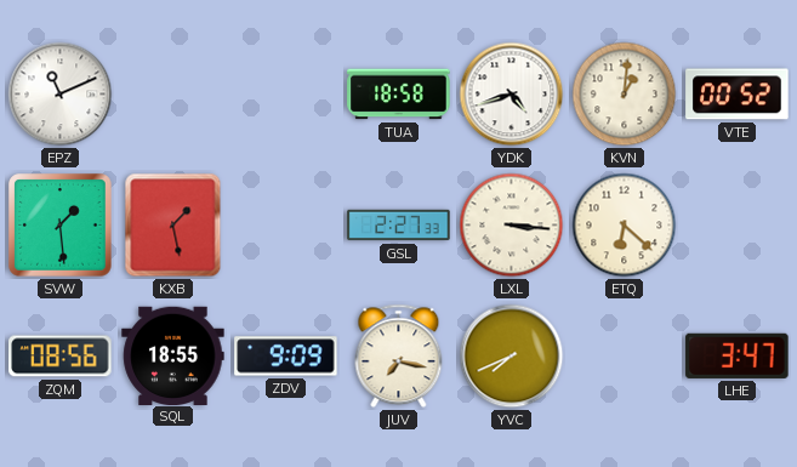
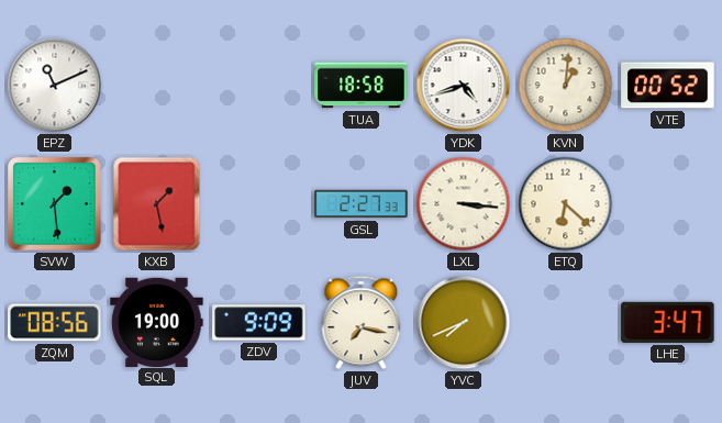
SQL: 18:55 -> 19:00
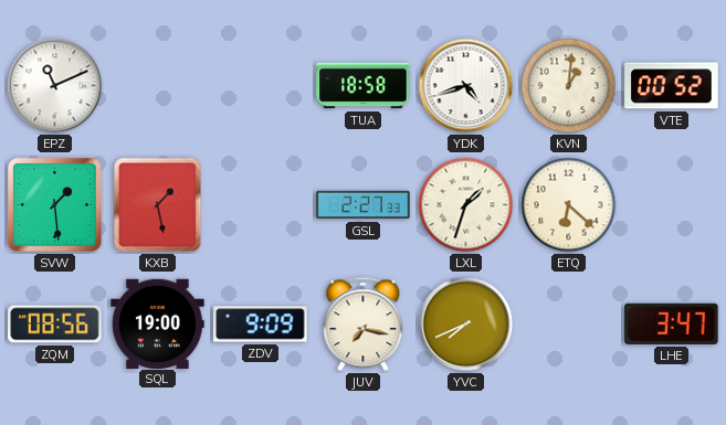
LXL: 3:16 -> 1:33
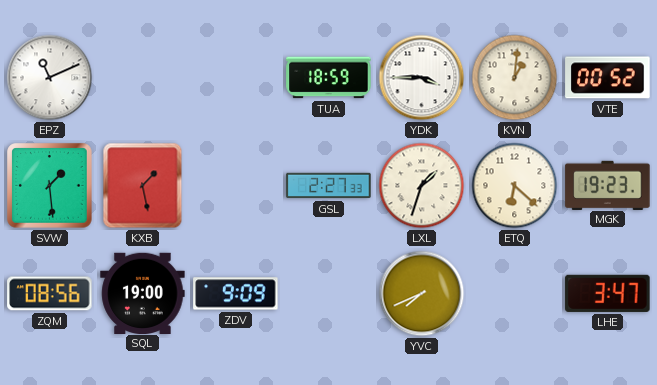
TUA: 18:58 -> 18:59
YDK: 4:42 -> 3:45
MGK: none -> 19:23
JUV: 7:17 -> none
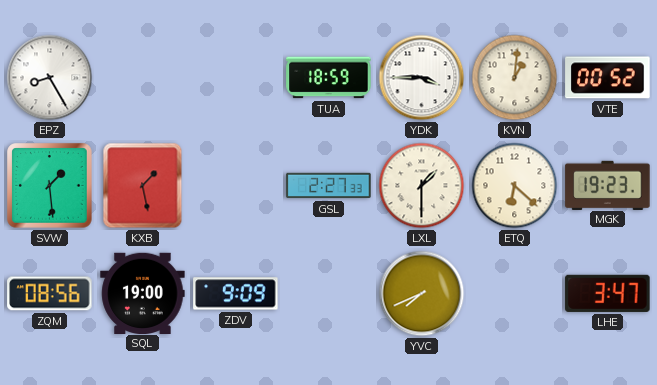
EPZ: 11:11 -> 8:25
LXL: 1:33 -> 1:30
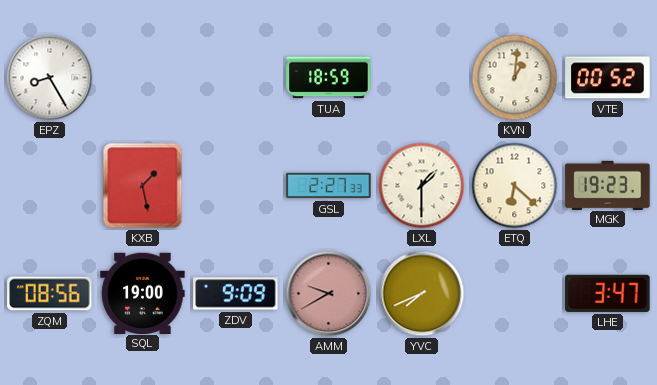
YDK: 3:45 -> none
SVW: 1:29 -> none
AMM: none -> 9:40
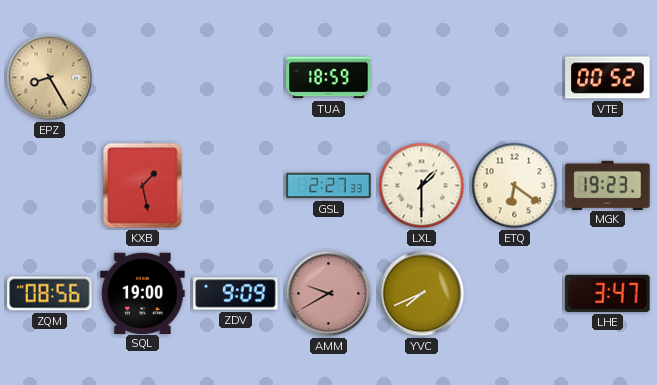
EPZ dial: white -> champagne
KVN: 1:01 -> none
ETQ: 6:22 -> 6:21
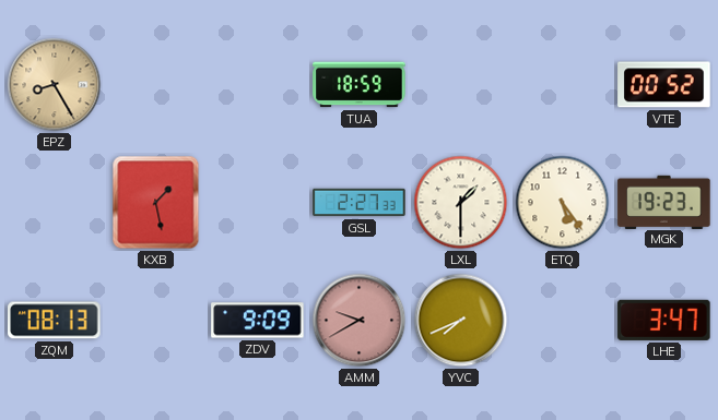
ETQ: 6:21 -> 5:24
ZQM: 08:56 -> 08:13
SQL: 19:00 -> none
